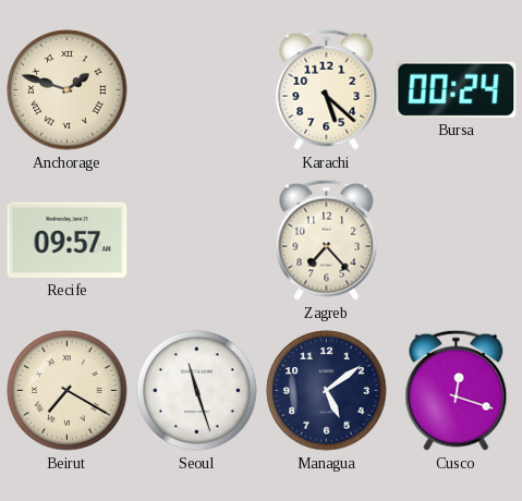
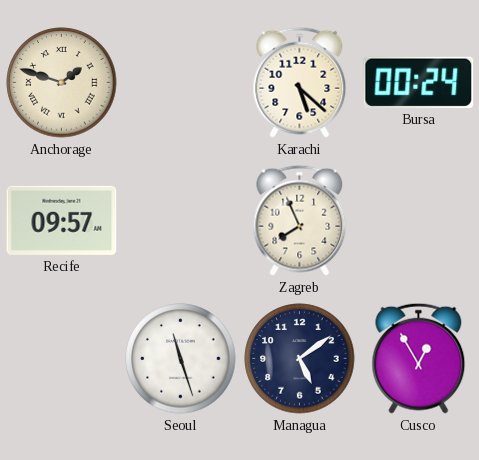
Zagreb: 7:23 -> 7:56
Beirut: 7:20 -> none
Cusco: 12:18 -> 12:55
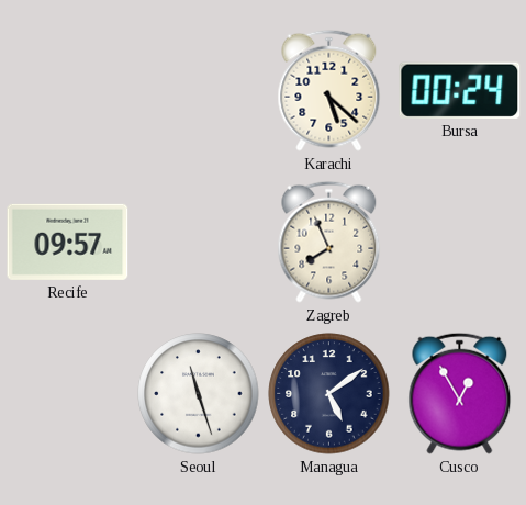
Anchorage: 1:48 -> none
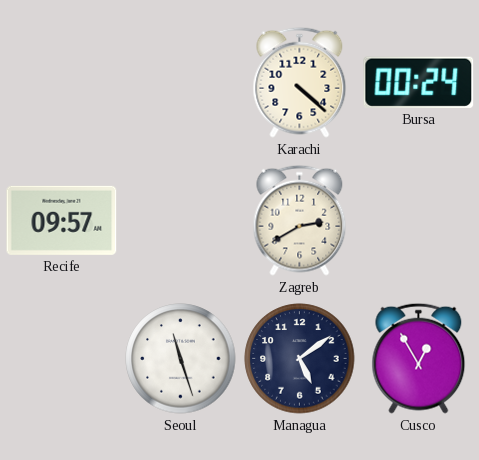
Karachi: 5:22 -> 4:22
Zagreb: 7:56 -> 2:40
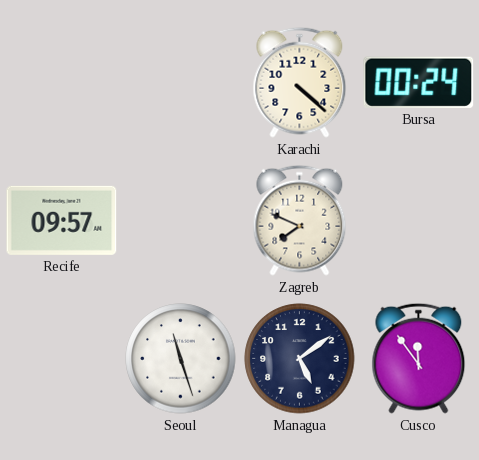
Zagreb: 2:40 -> 7:49
Cusco: 12:55 -> 11:54
